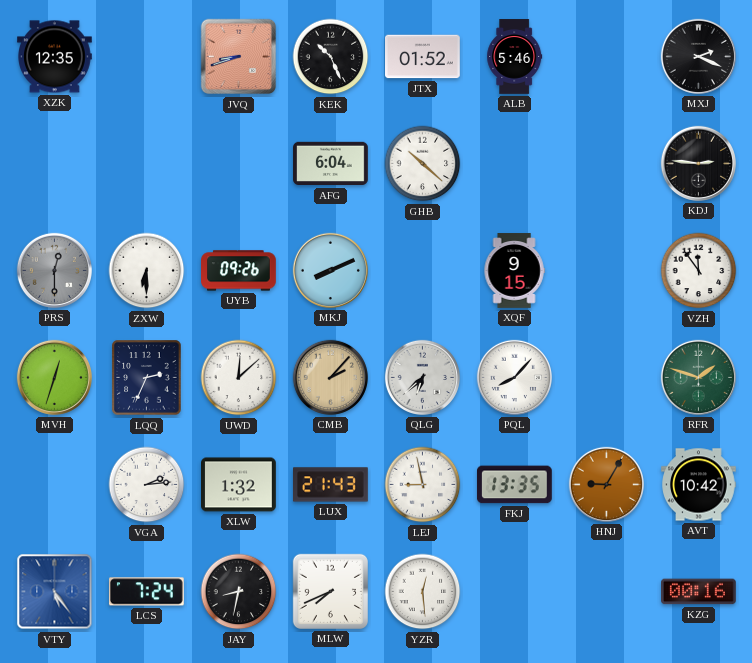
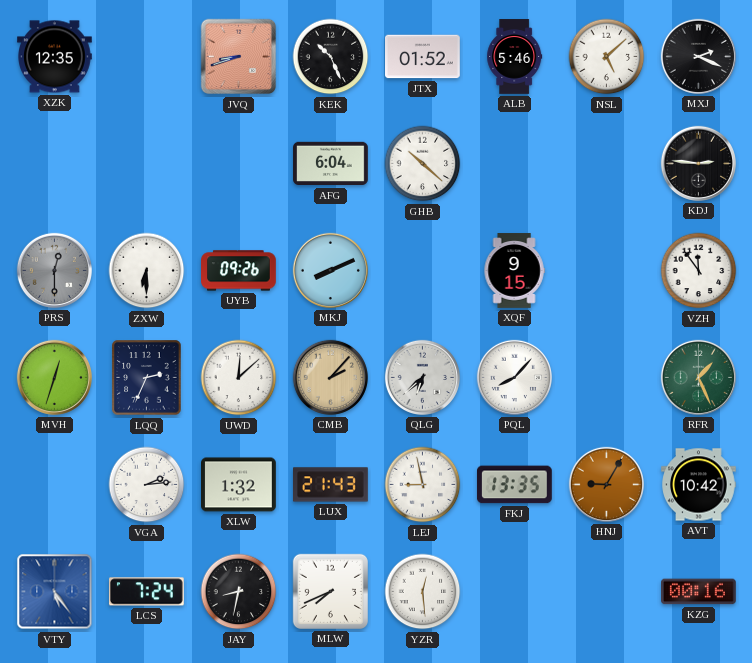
NSL: none -> 5:08
RFR: 1:48 -> 1:26
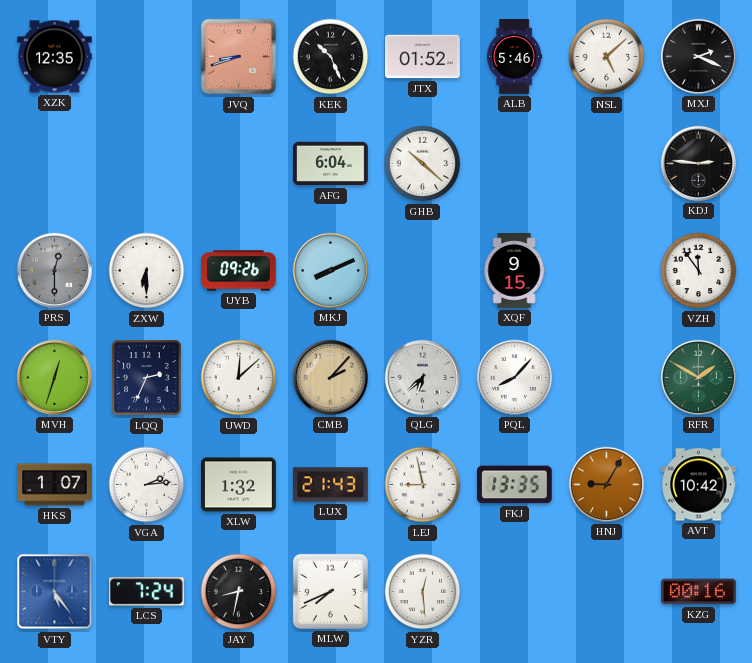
RFR: 1:26 -> 1:50
HKS: none -> 1:07
